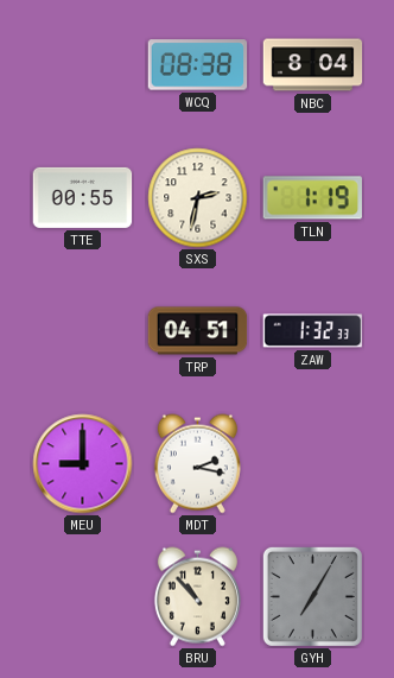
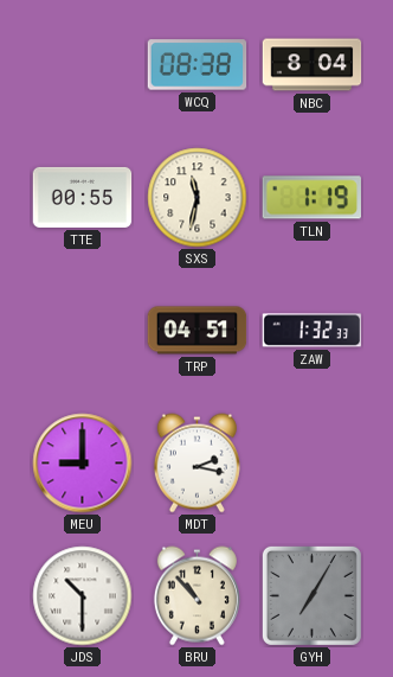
SXS: 2:32 -> 11:32
JDS: none -> 10:30
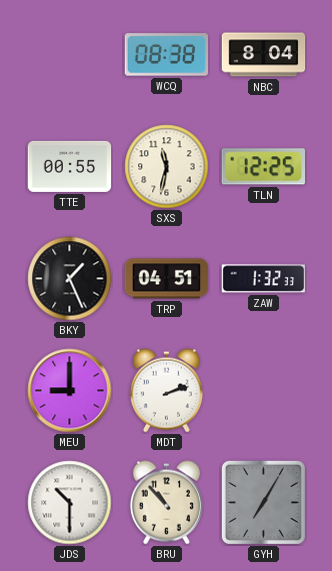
TLN: 1:19 -> 12:25
BKY: none -> 1:26
MDT: 2:17 -> 2:12
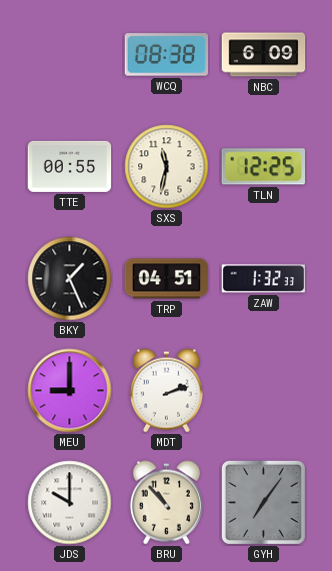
NBC: 8:04 -> 6:09
JDS: 10:30 -> 10:00
GYH: 7:05 -> 7:06
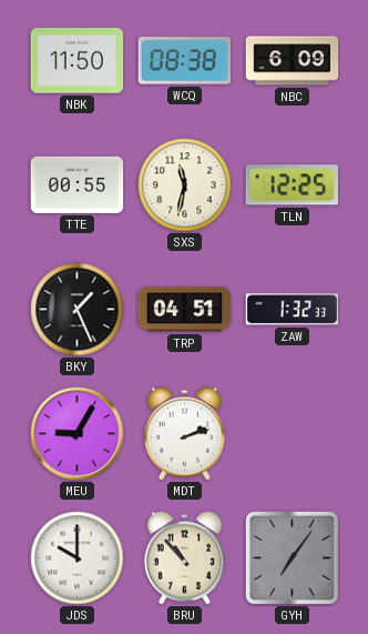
NBK: none -> 11:50
MEU: 9:00 -> 9:05
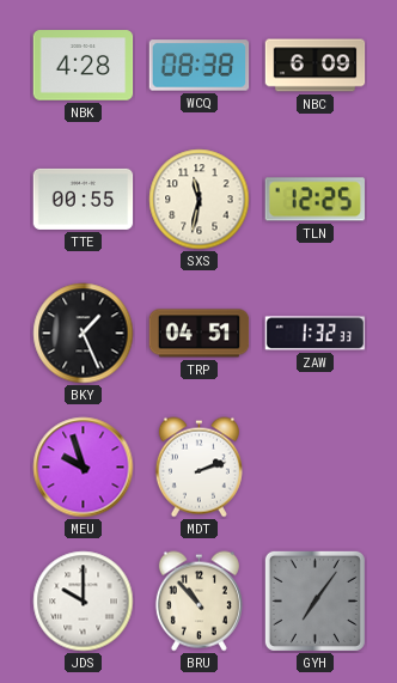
NBK: 11:50 -> 4:28
MEU: 9:05 -> 9:57
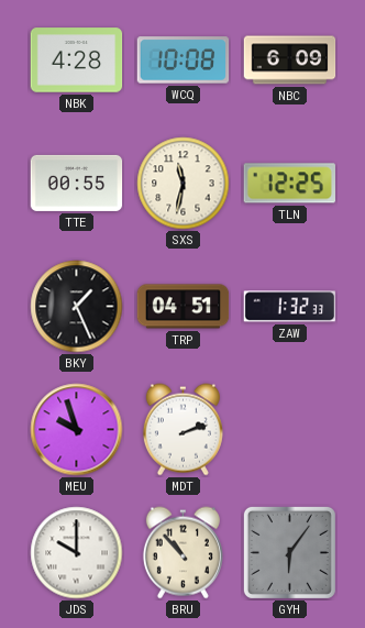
WCQ: 08:38 -> 10:08
GYH: 7:06 -> 6:06
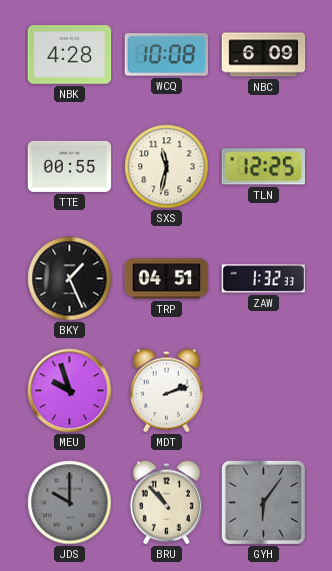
JDS dial: white -> grey
